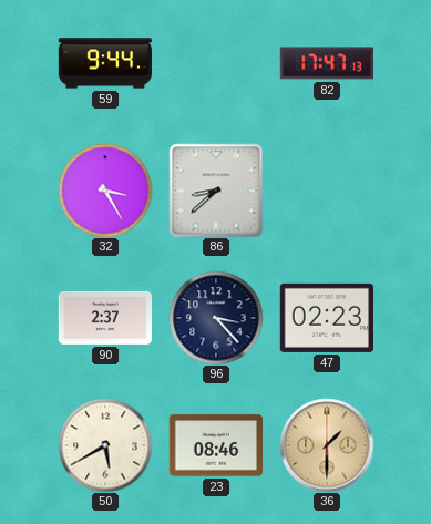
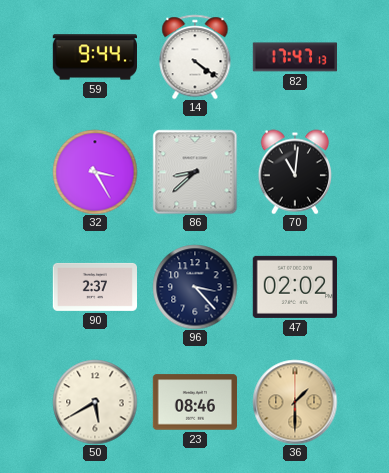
14: none -> 4:21
70: none -> 11:01
47: 02:23 -> 02:02
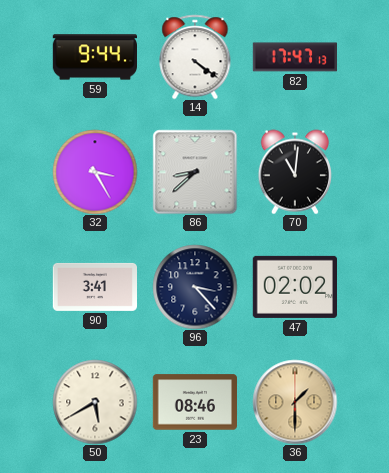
90: 2:37 -> 3:41
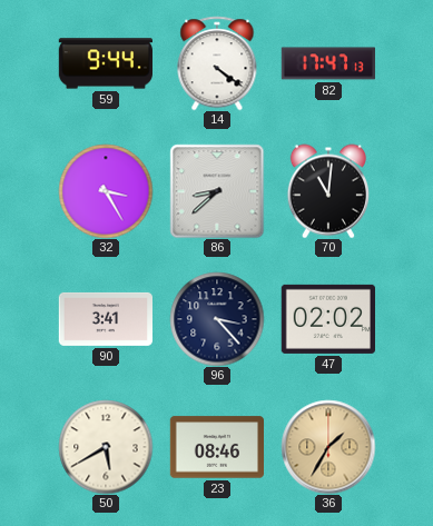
36: 1:30 -> 1:35
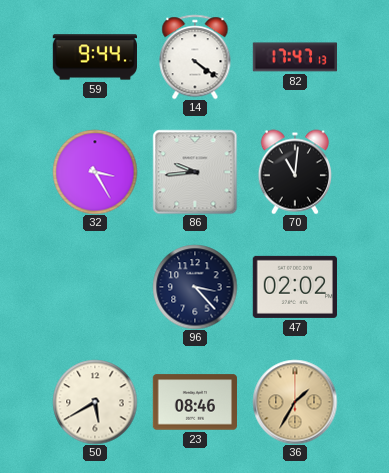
86: 8:38 -> 9:44
90: 3:41 -> none
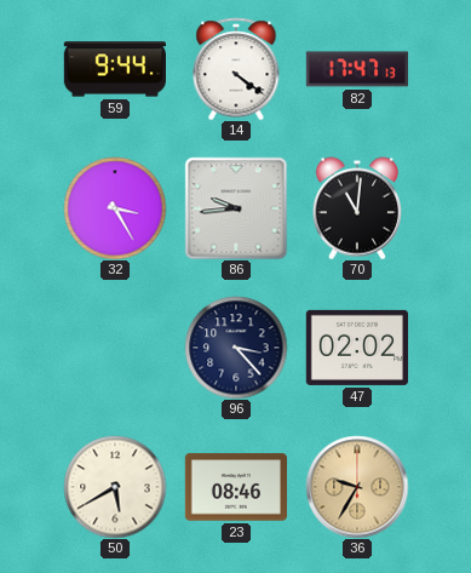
36: 1:35 -> 9:35
